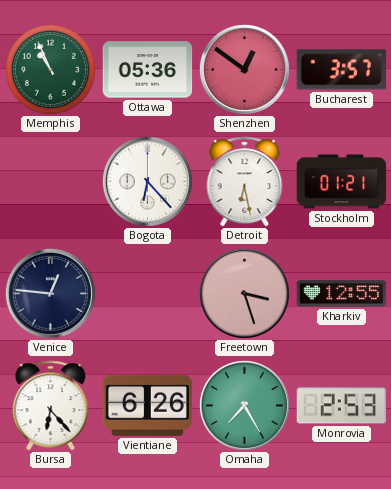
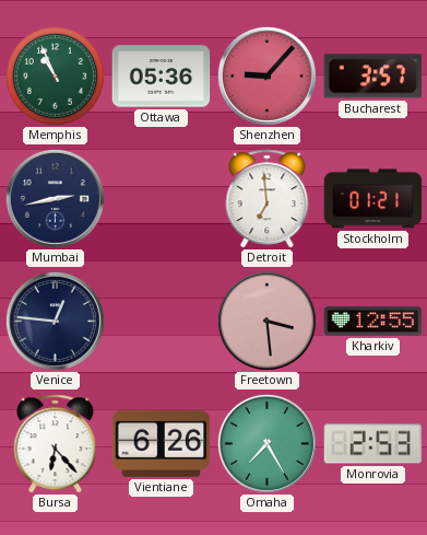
Shenzhen: 12:51 -> 9:07
Mumbai: none -> 2:43
Bogota: 6:23 -> none
Detroit: 6:28 -> 6:59
Freetown: 3:27 -> 3:29
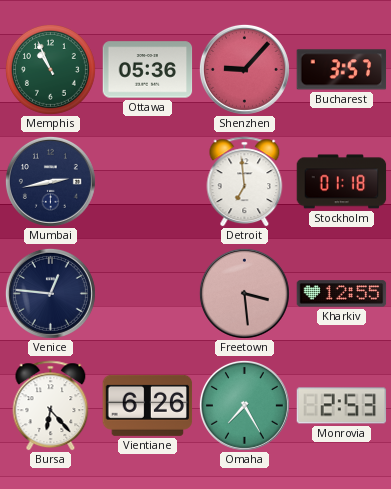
Stockholm: 01:21 -> 01:18
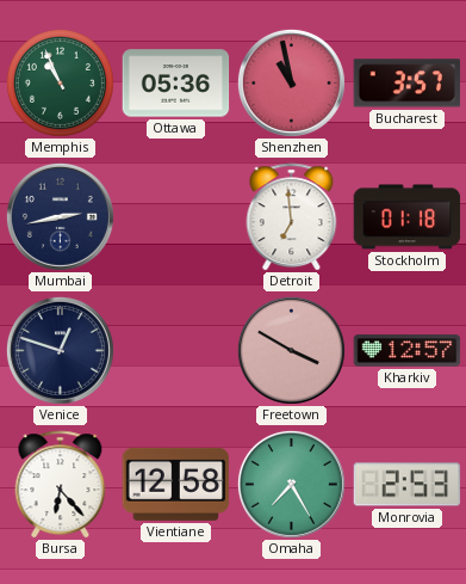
Shenzhen: 9:07 -> 10:58
Venice: 12:46 -> 12:48
Freetown: 3:29 -> 3:50
Kharkiv: 12:55 -> 12:57
Vientiane: 6:26 -> 12:58
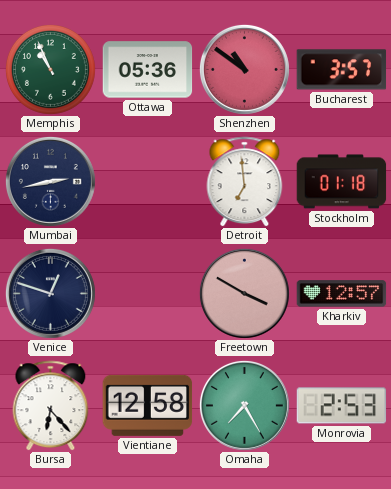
Shenzhen: 10:58 -> 10:51
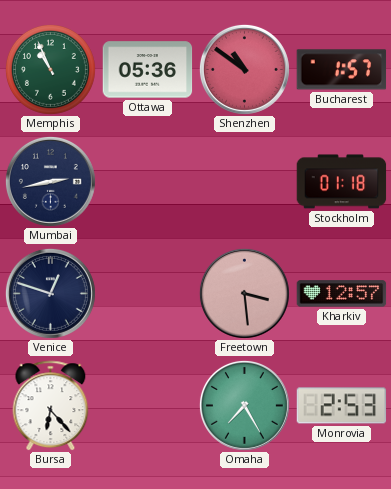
Bucharest: 3:57 -> 1:57
Detroit: 6:59 -> none
Freetown: 3:50 -> 3:29
Vientiane: 12:58 -> none
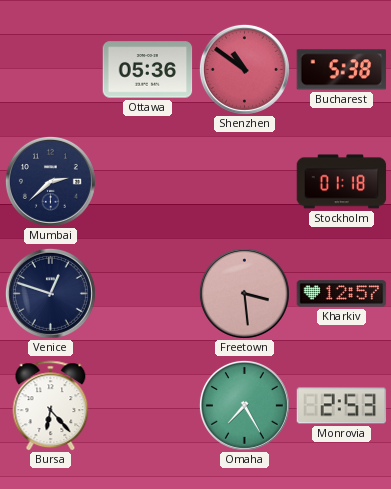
Memphis: 10:56 -> none
Bucharest: 1:57 -> 5:38
Mumbai: 2:43 -> 2:38
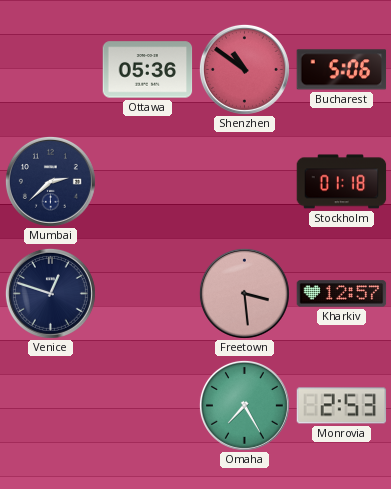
Bucharest: 5:38 -> 5:06
Bursa: 6:23 -> none
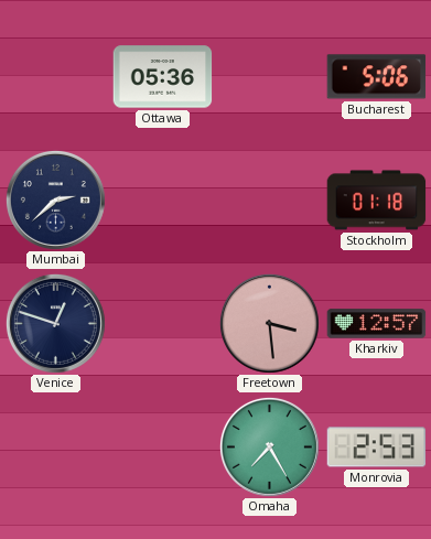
Shenzhen: 10:51 -> none
